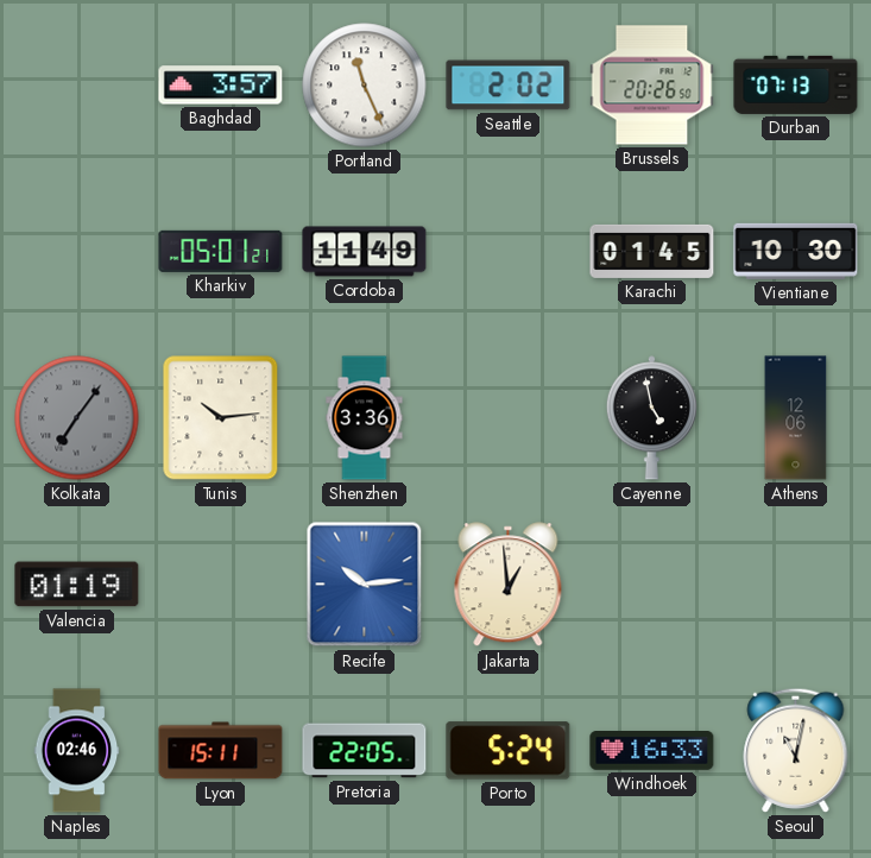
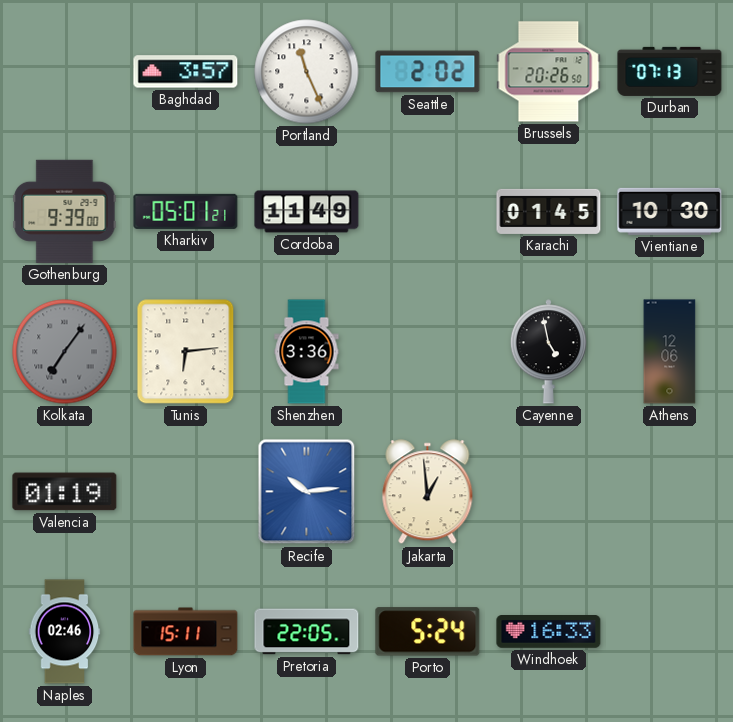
Gothenburg: none -> 9:39
Tunis: 10:14 -> 6:14
Seoul: 11:02 -> none
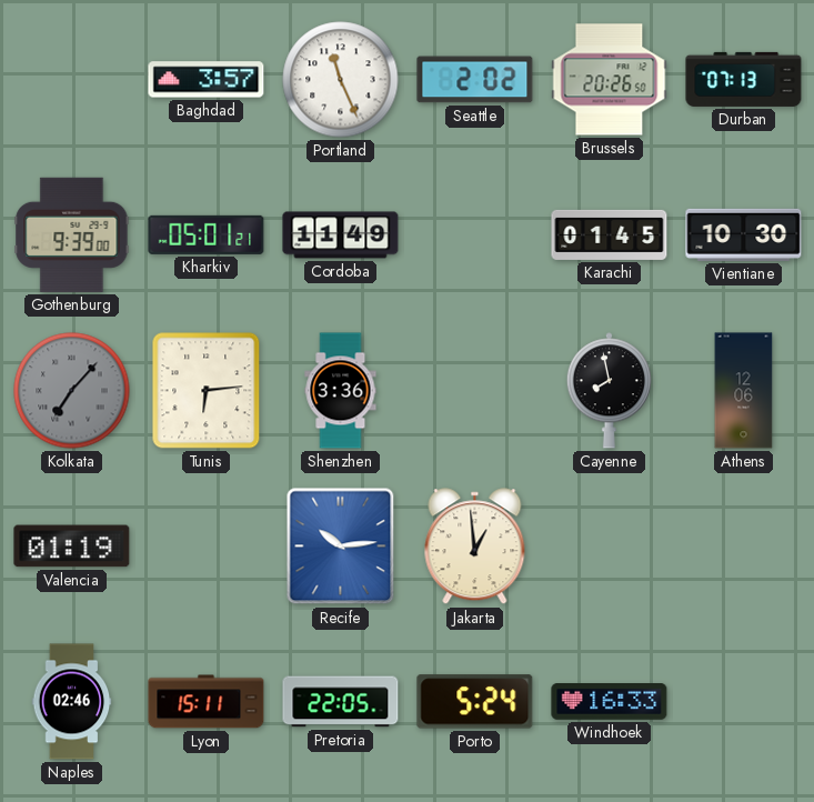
Kolkata: 7:06 -> 7:07
Cayenne: 4:58 -> 7:58
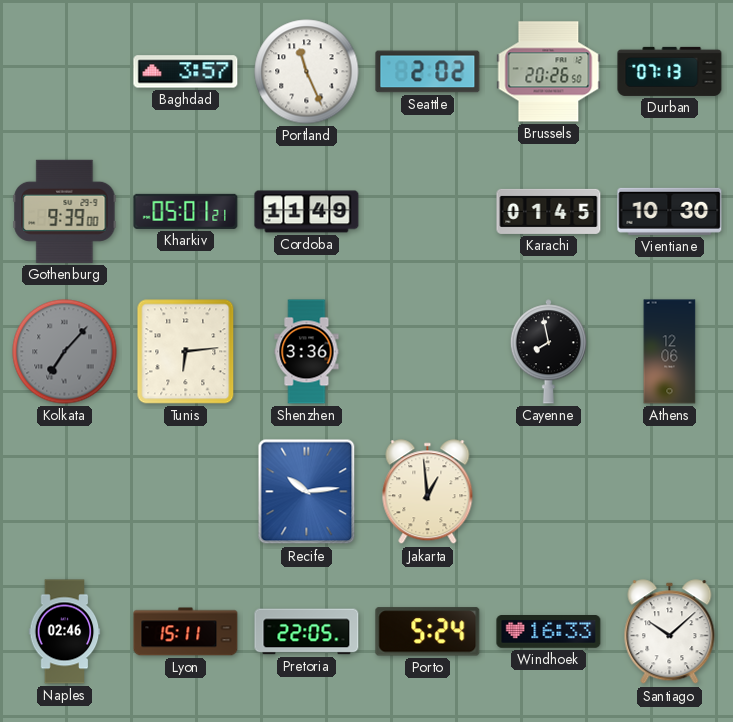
Valencia: 01:19 -> none
Santiago: none -> 10:08
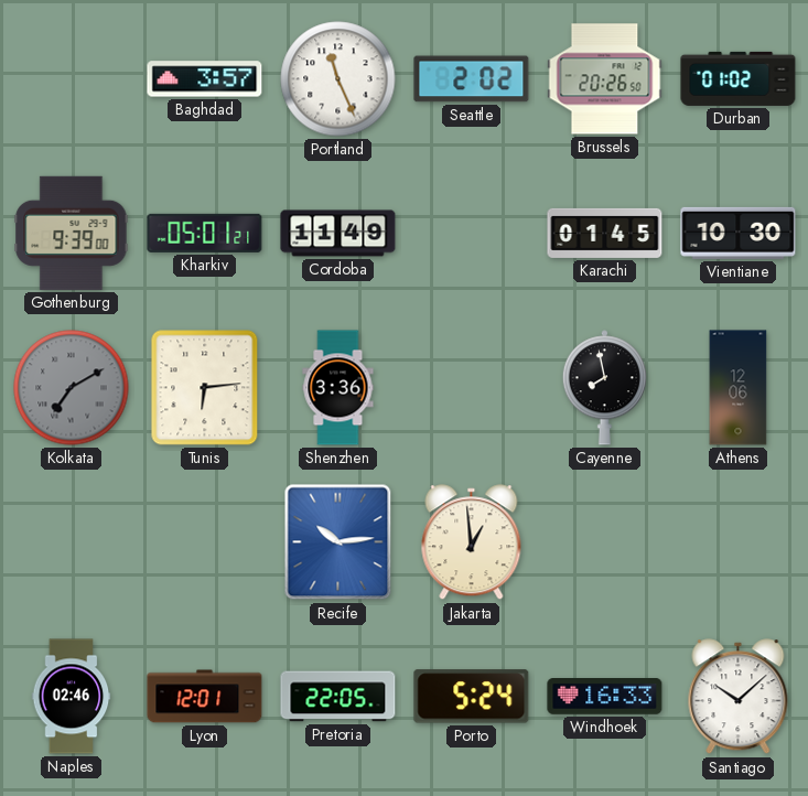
Durban: 07:13 -> 01:02
Kolkata: 7:07 -> 7:10
Lyon: 15:11 -> 12:01
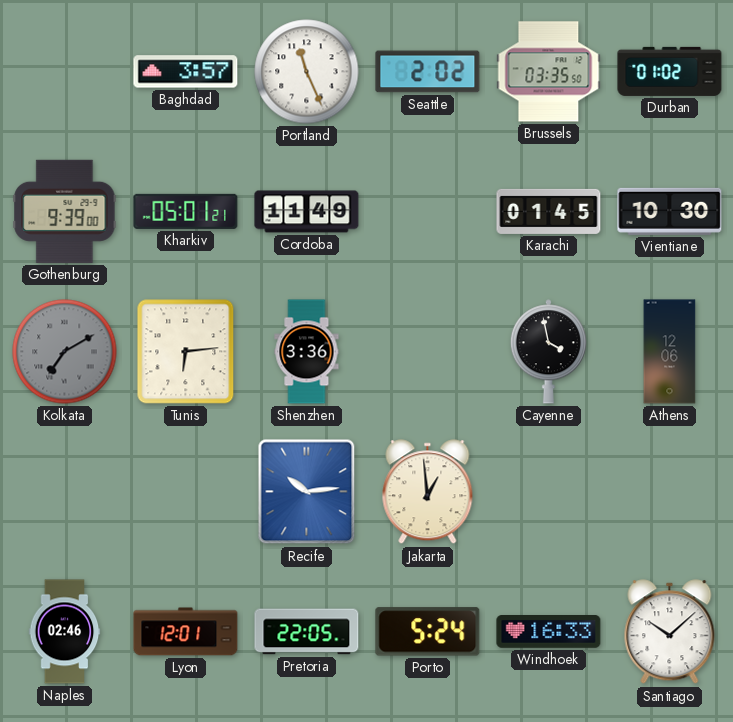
Brussels: 20:26 -> 03:35
Cayenne: 7:58 -> 3:58
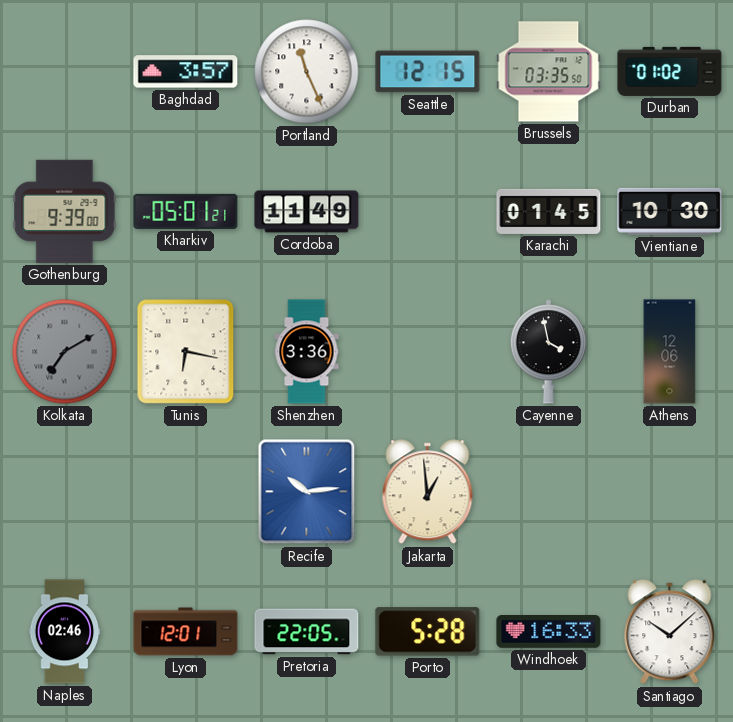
Seattle: 2:02 -> 12:15
Tunis: 6:14 -> 6:17
Porto: 5:24 -> 5:28
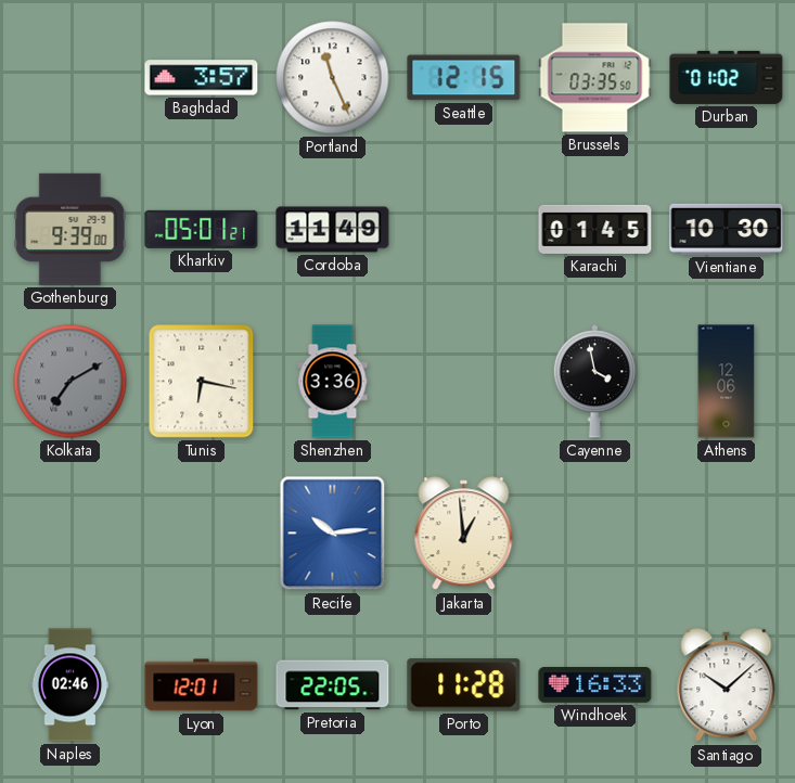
Porto: 5:28 -> 11:28
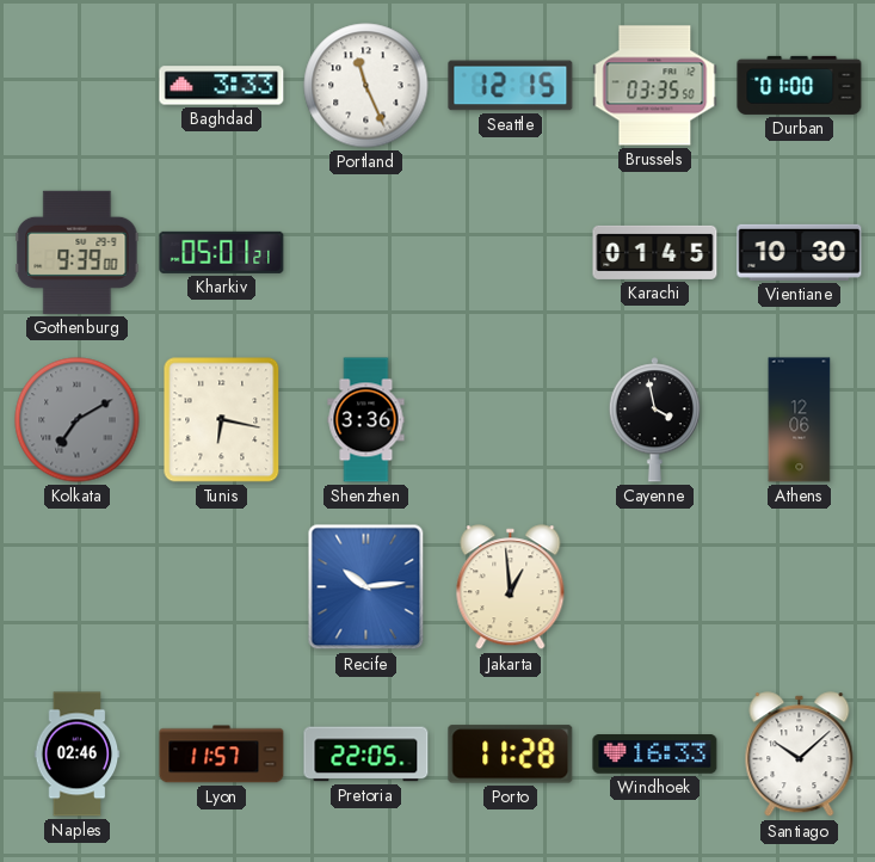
Baghdad: 3:57 -> 3:33
Durban: 01:02 -> 01:00
Cordoba: 11:49 -> none
Lyon: 12:01 -> 11:57
